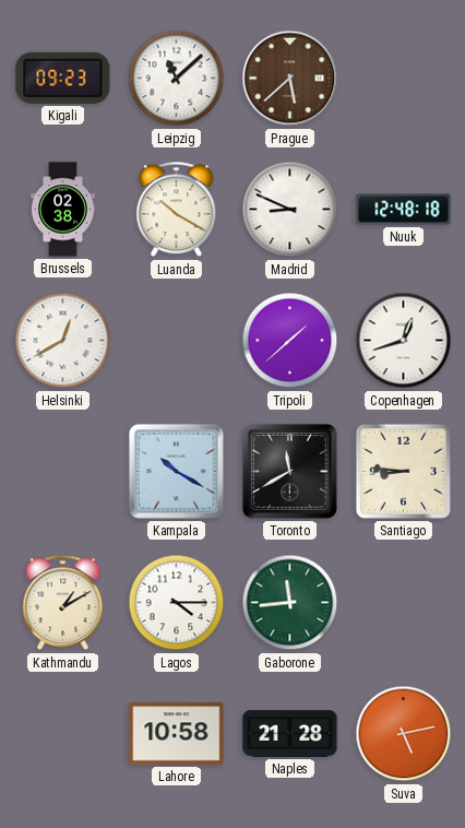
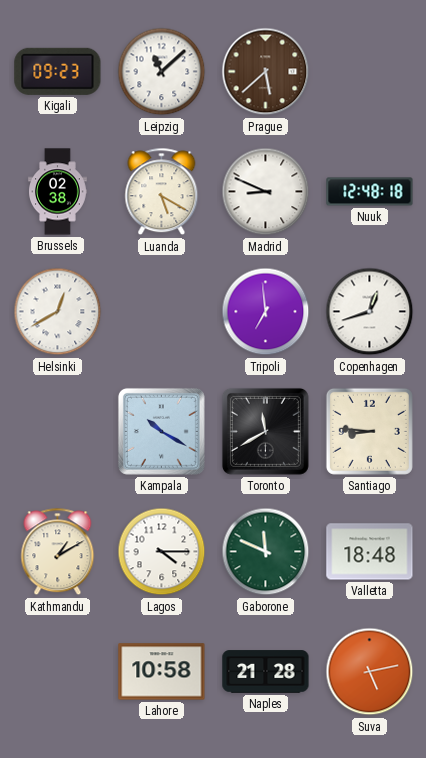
Luanda: 10:20 -> 5:20
Tripoli: 1:38 -> 6:59
Gaborone: 11:44 -> 11:49
Valletta: none -> 18:48
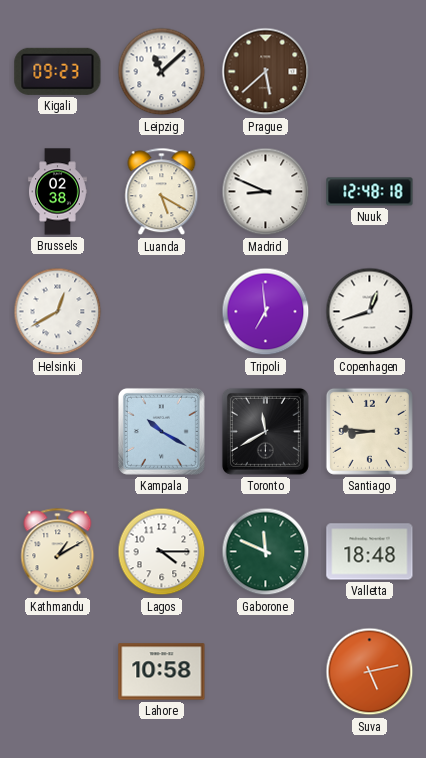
Naples: 21:28 -> none
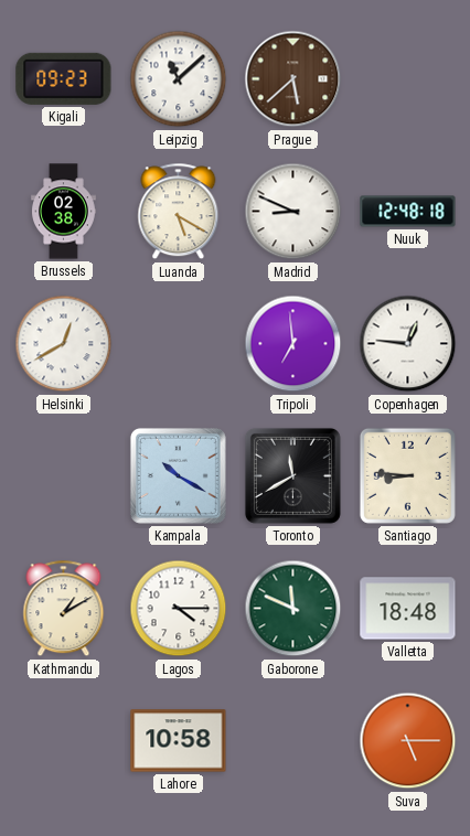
Copenhagen: 12:42 -> 12:46
Suva: 5:13 -> 5:15
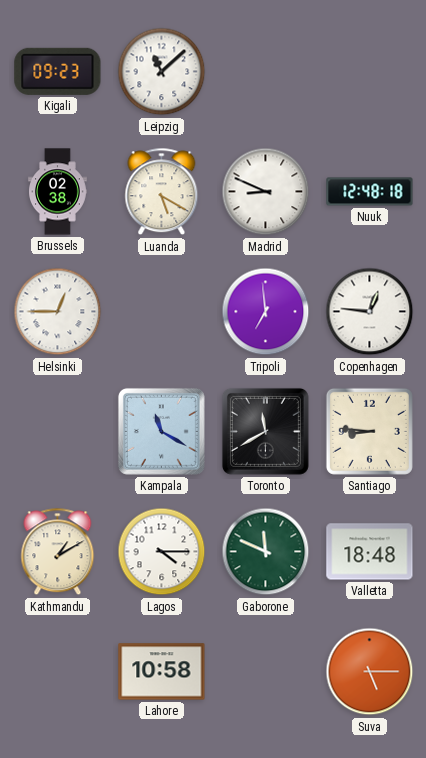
Prague: 5:38 -> none
Helsinki: 12:40 -> 12:45
Kampala: 10:20 -> 11:20
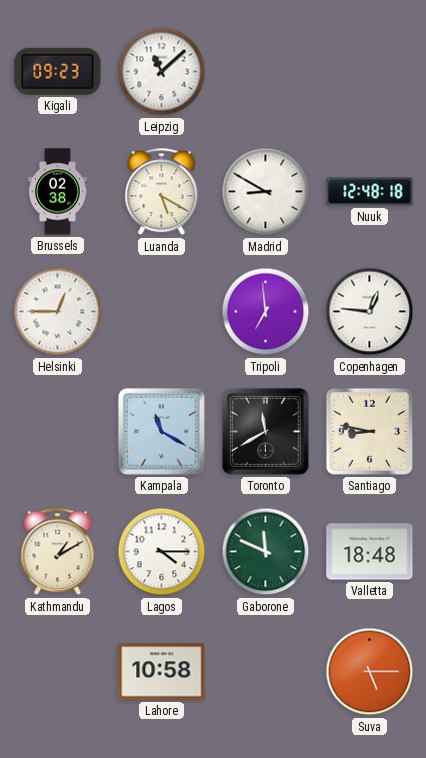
Madrid: 8:49 -> 8:50
Santiago: 8:46 -> 8:47
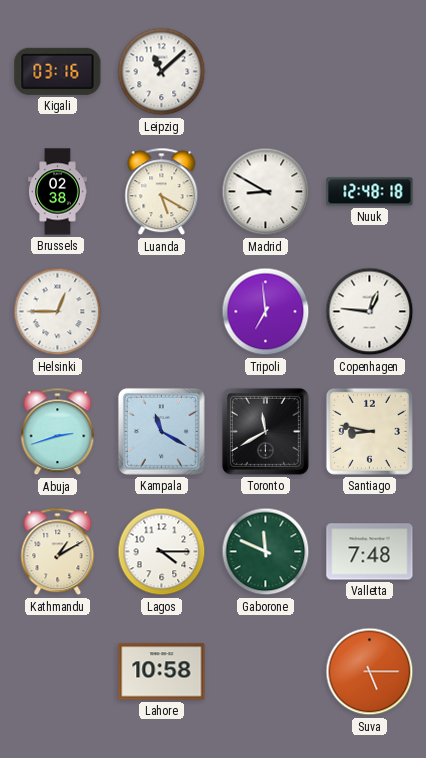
Kigali: 09:23 -> 03:16
Abuja: none -> 2:42
Valletta: 18:48 -> 7:48
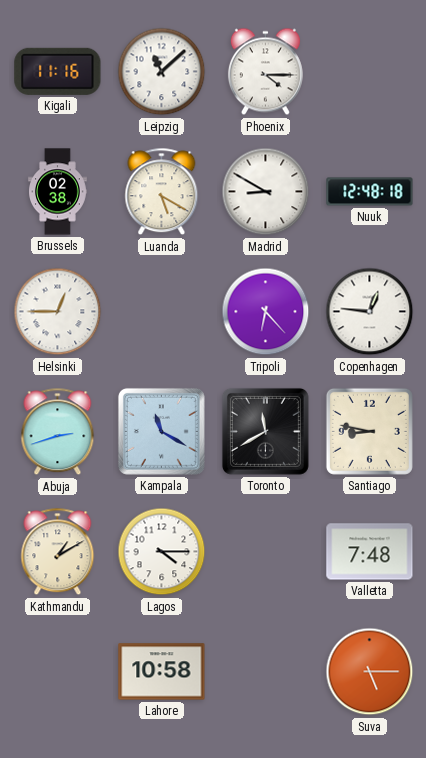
Kigali: 03:16 -> 11:16
Phoenix: none -> 4:15
Tripoli: 6:59 -> 6:23
Gaborone: 11:49 -> none
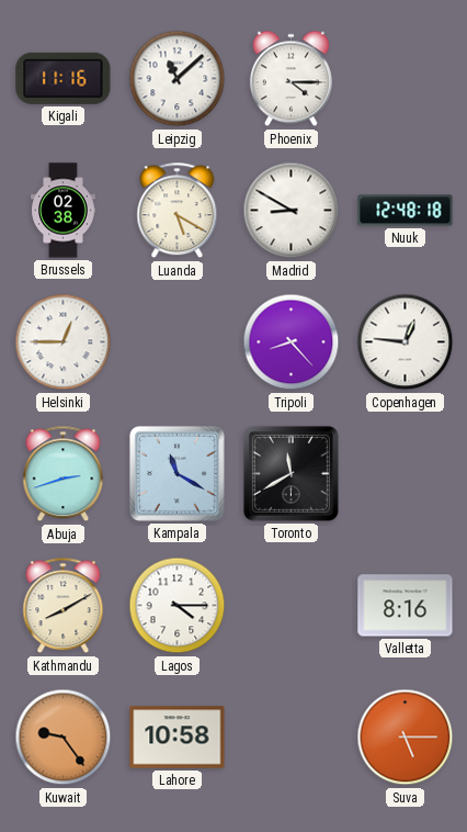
Tripoli: 6:23 -> 8:23
Santiago: 8:47 -> none
Kathmandu: 1:10 -> 8:10
Valletta: 7:48 -> 8:16
Kuwait: none -> 9:24
